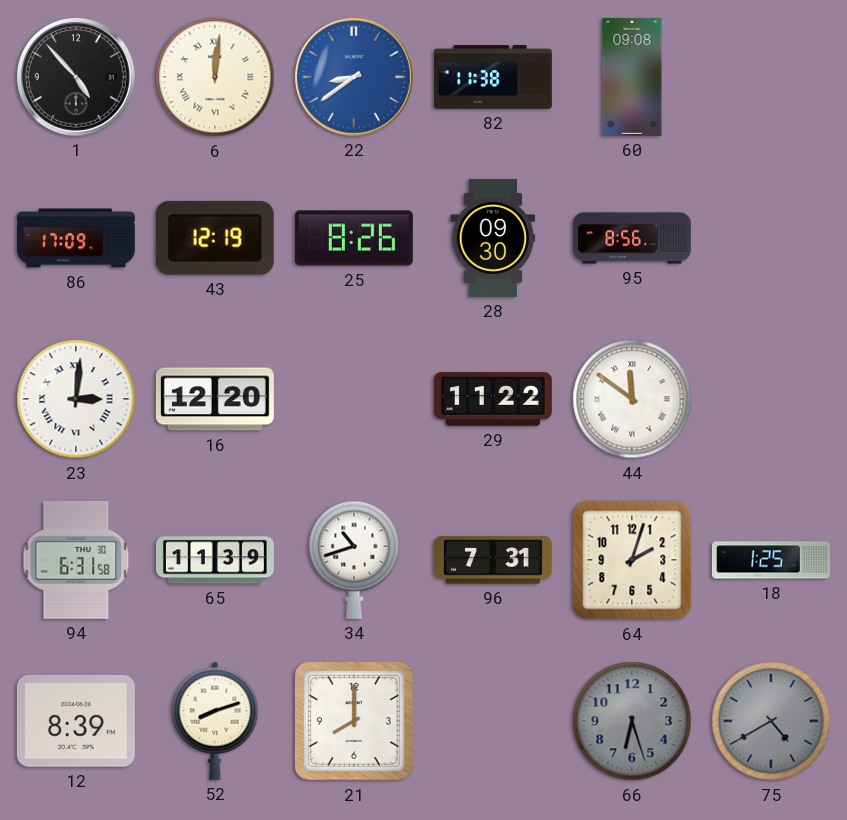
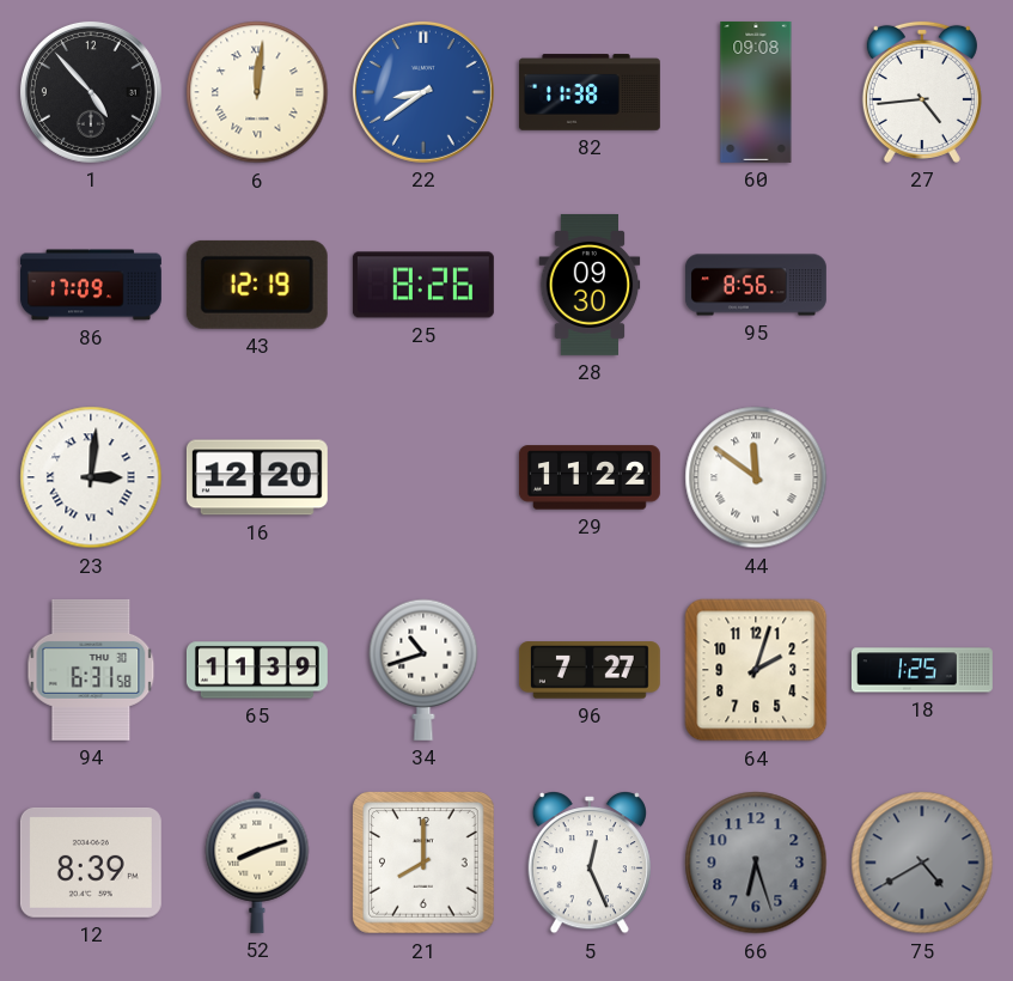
27: none -> 4:44
96: 7:31 -> 7:27
5: none -> 12:26
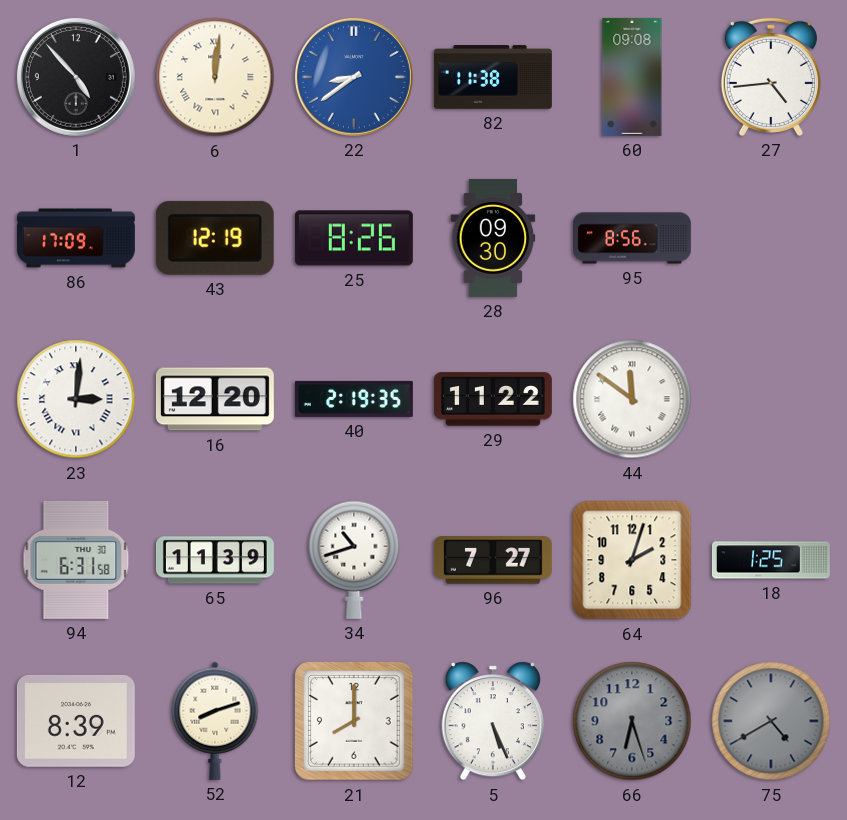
40: none -> 2:19
5: 12:26 -> 5:26
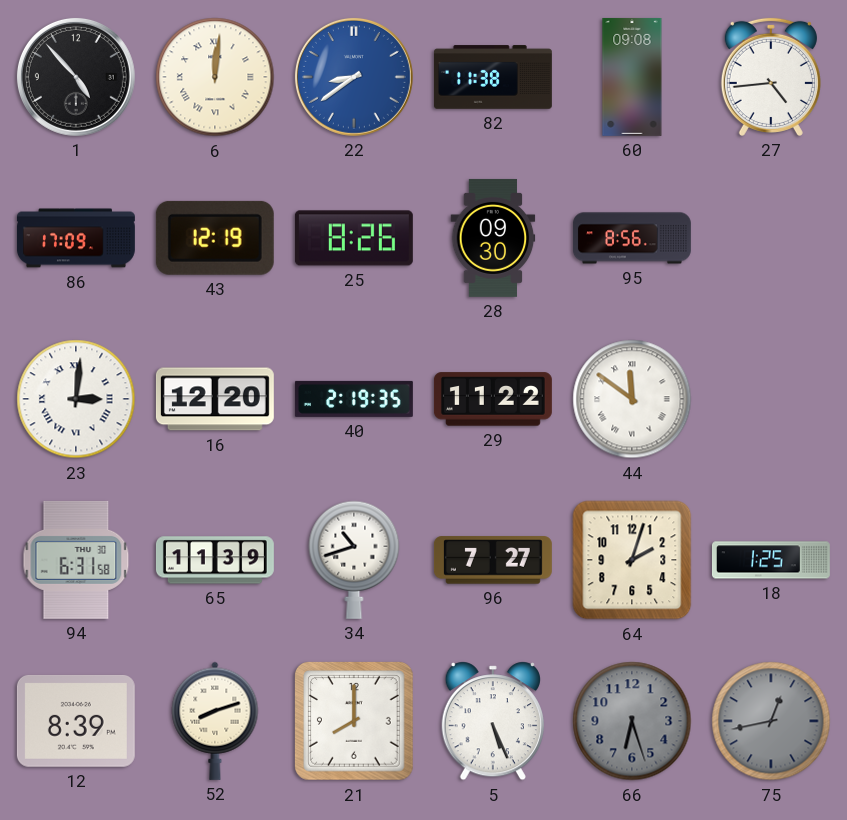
75: 4:40 -> 12:43
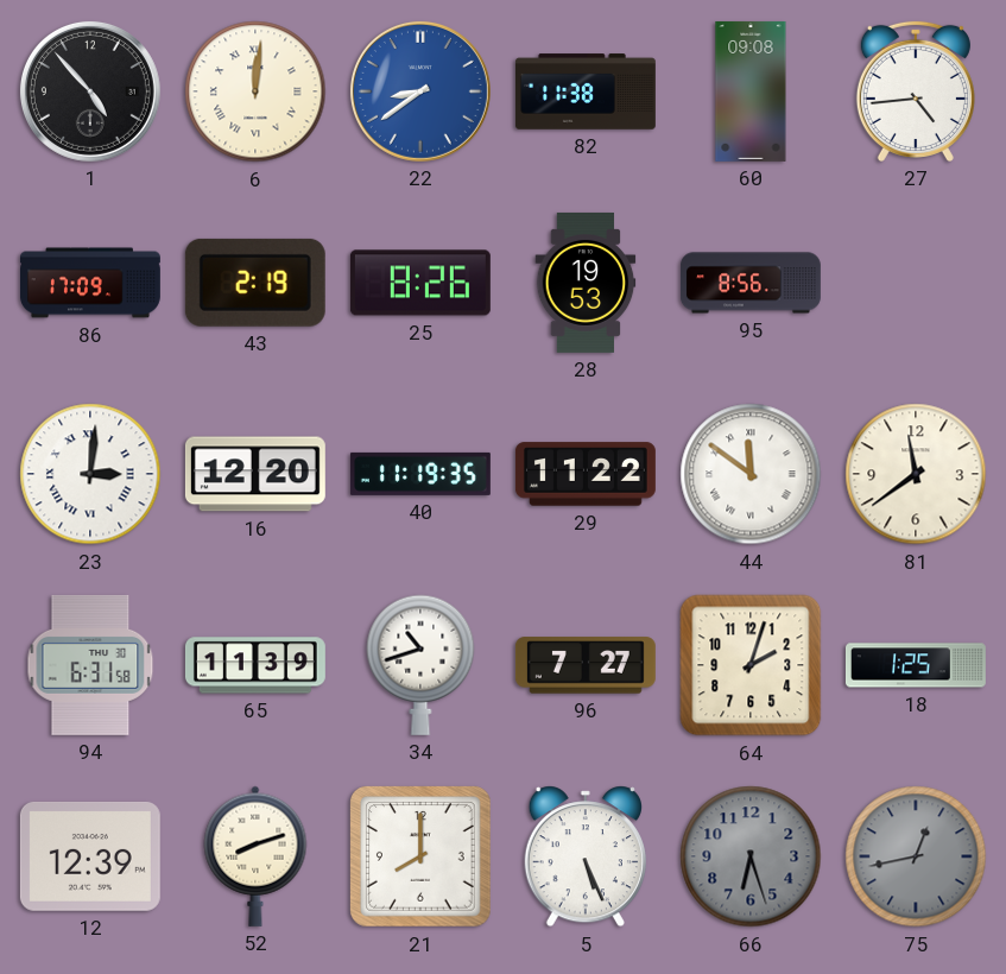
43: 12:19 -> 2:19
28: 09:30 -> 19:53
40: 2:19 -> 11:19
81: none -> 11:39
12: 8:39 -> 12:39
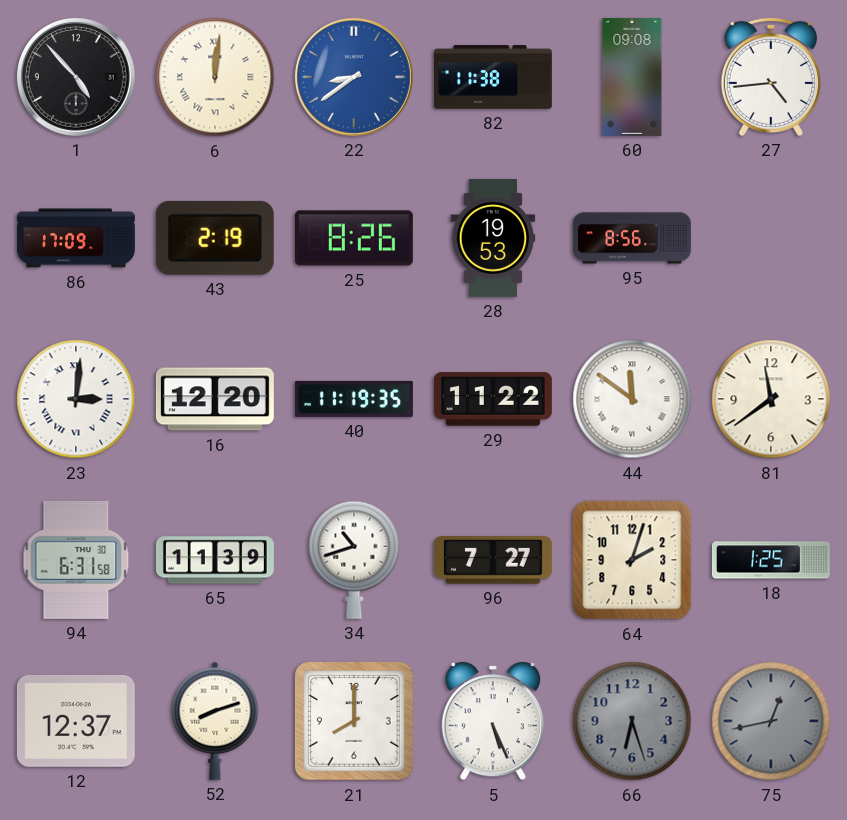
12: 12:39 -> 12:37
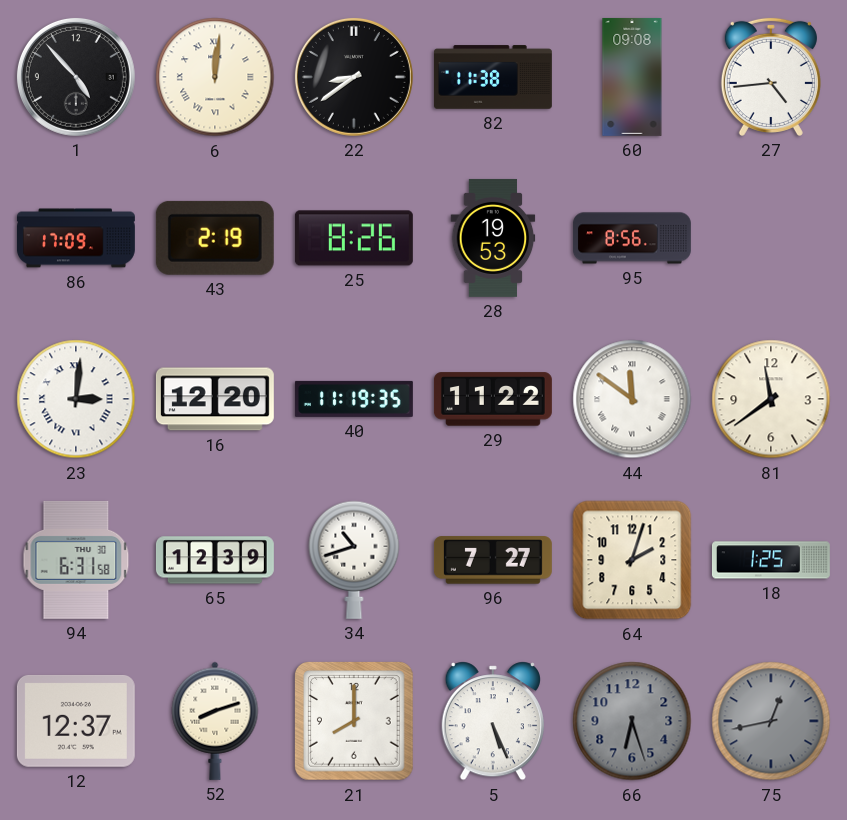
22 dial: blue -> black
65: 11:39 -> 12:39
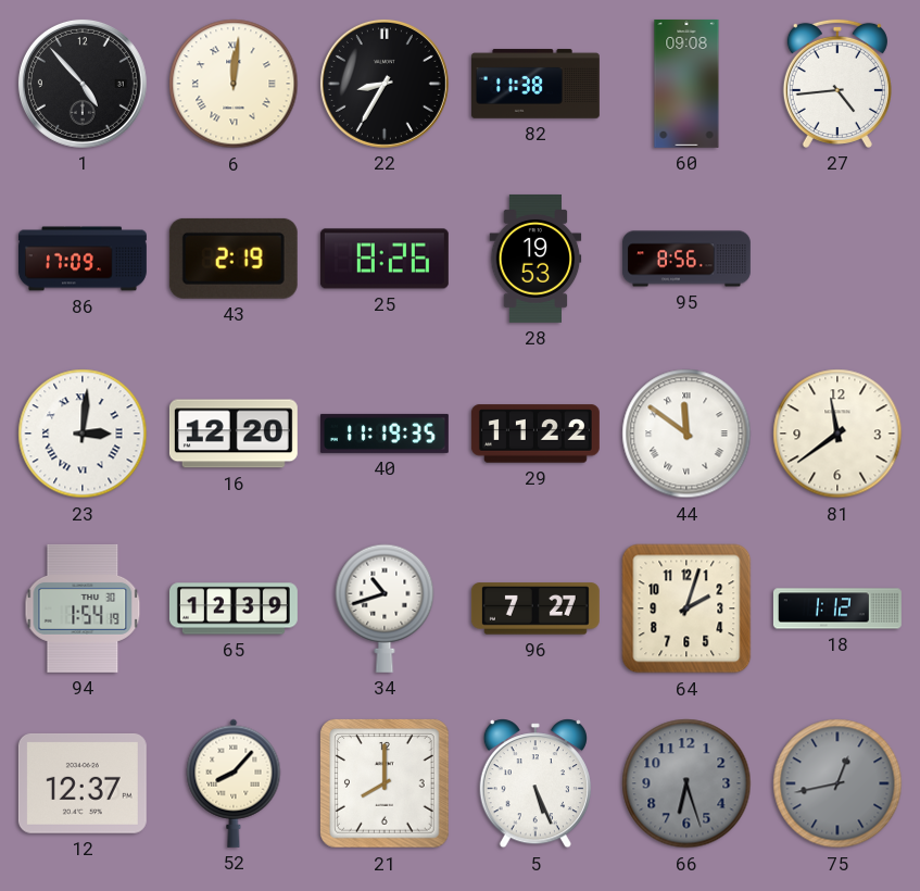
22: 8:39 -> 8:35
94: 6:31 -> 1:54
18: 1:25 -> 1:12
52: 8:12 -> 8:07
